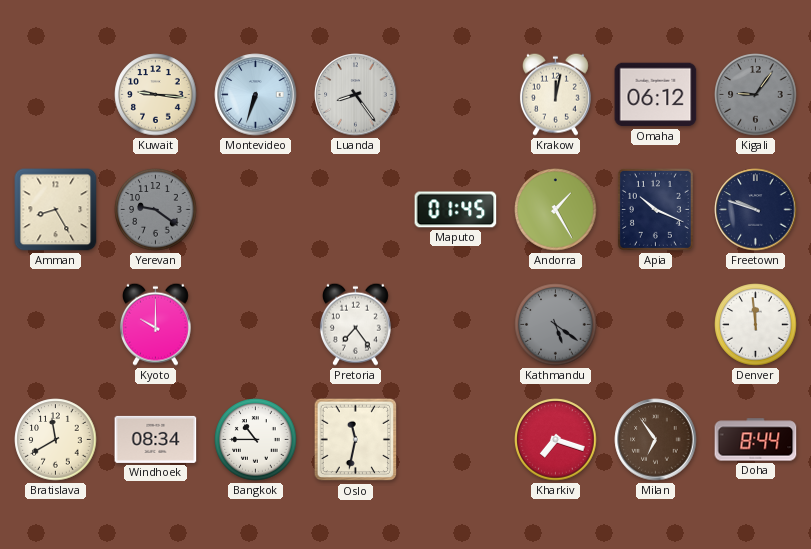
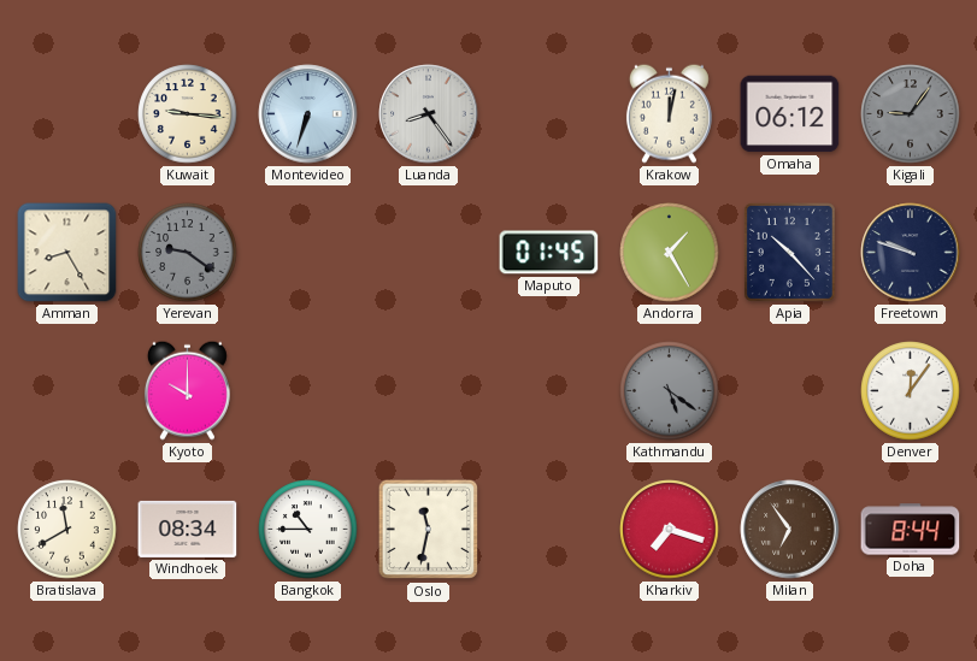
Apia: 10:19 -> 10:23
Pretoria: 7:24 -> none
Denver: 11:59 -> 12:06
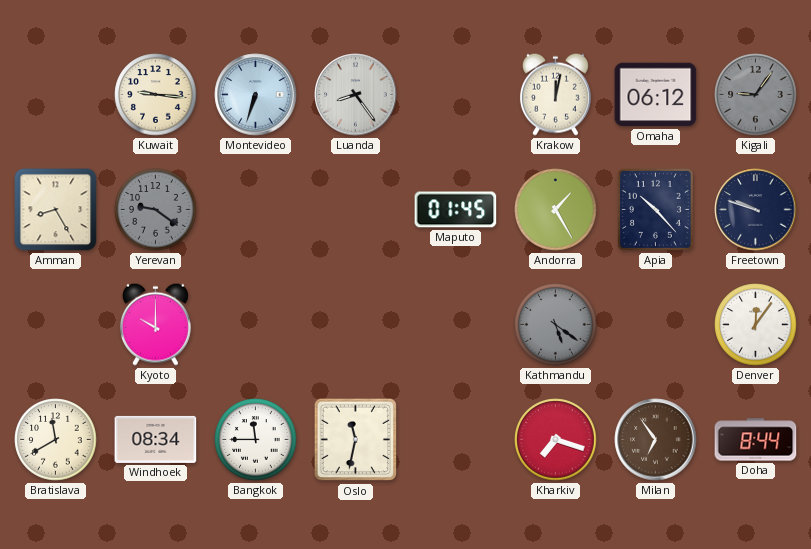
Bangkok: 10:45 -> 11:45
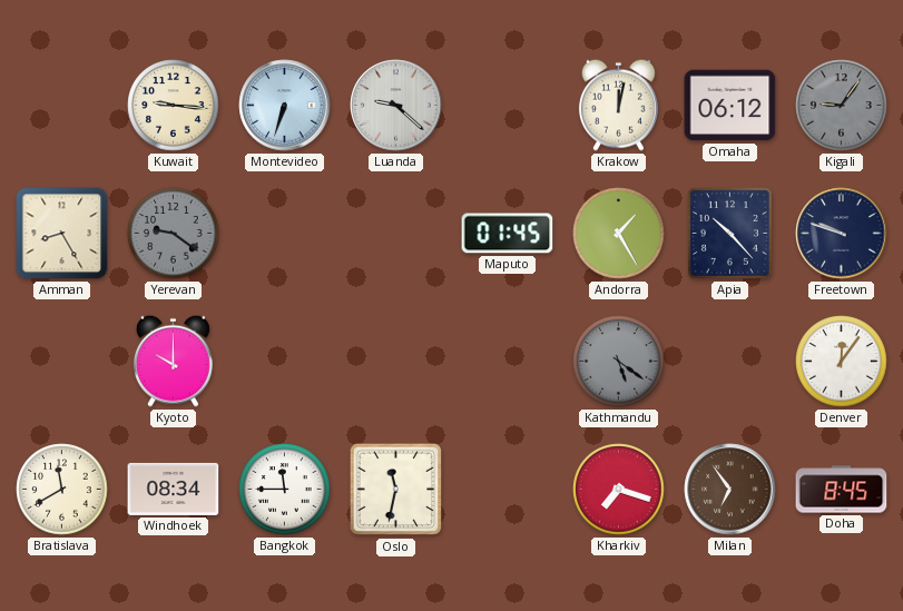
Luanda: 8:24 -> 9:22
Doha: 8:44 -> 8:45
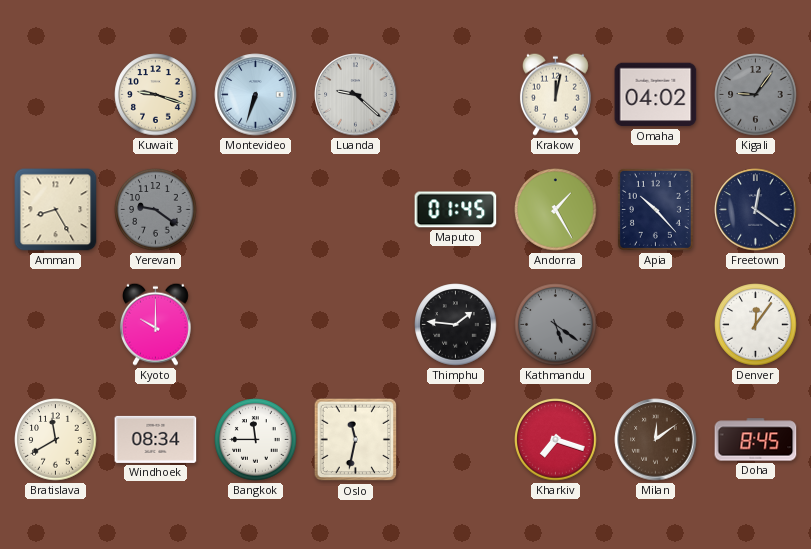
Kuwait: 9:16 -> 9:18
Omaha: 06:12 -> 04:02
Freetown: 9:48 -> 12:21
Thimphu: none -> 1:46
Milan: 6:54 -> 12:09
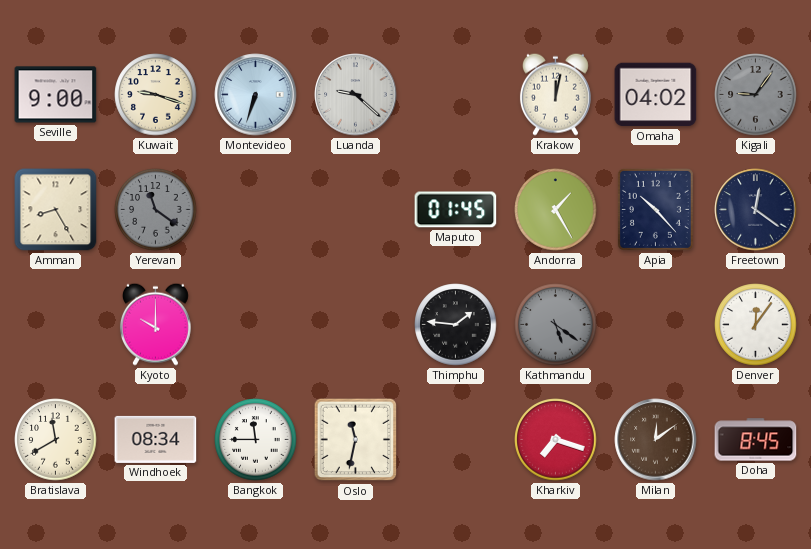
Seville: none -> 9:00
Yerevan: 9:21 -> 11:21
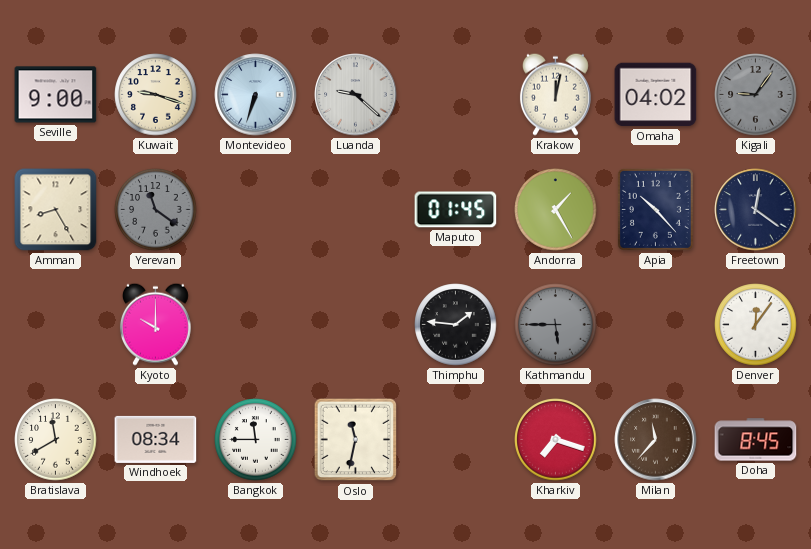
Kathmandu: 5:21 -> 5:45
Milan: 12:09 -> 11:37
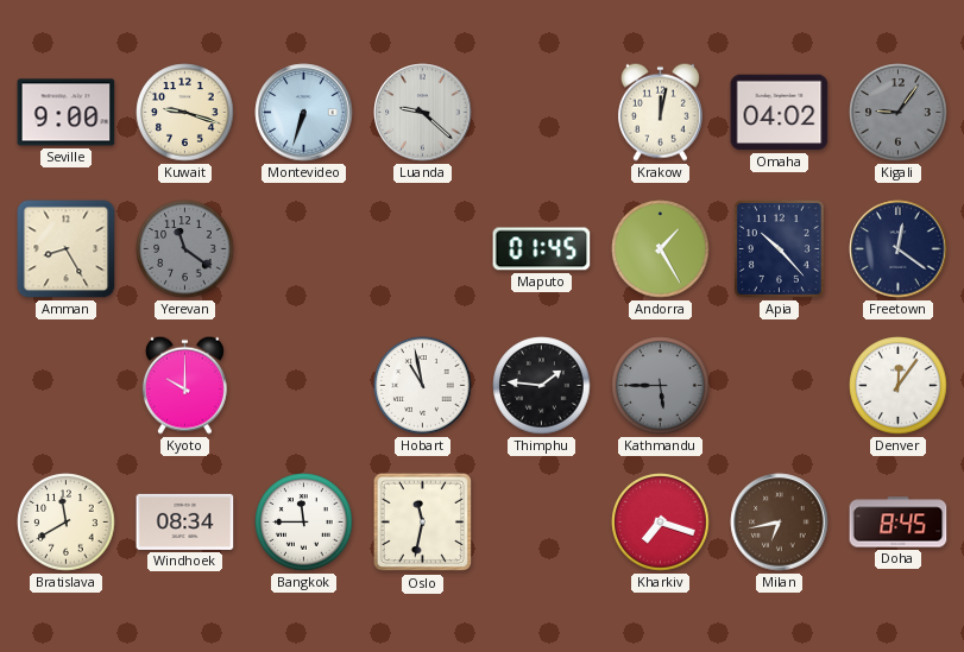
Hobart: none -> 10:58
Milan: 11:37 -> 6:43
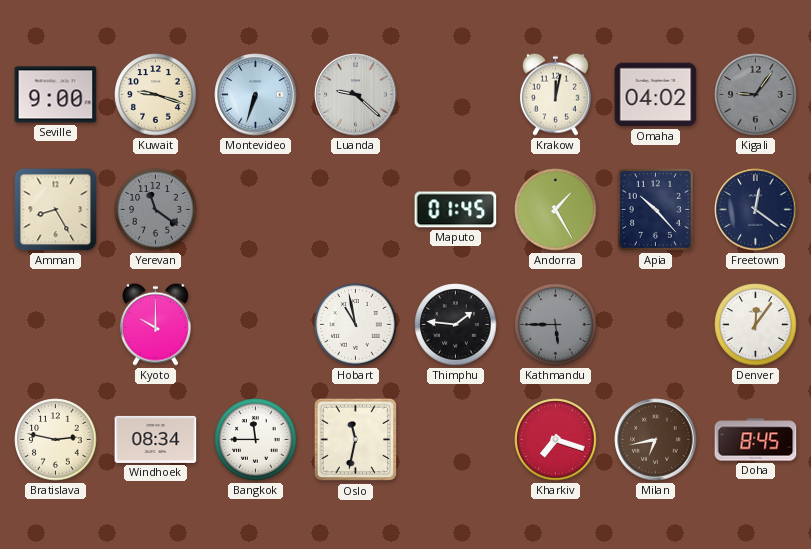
Bratislava: 11:40 -> 2:47
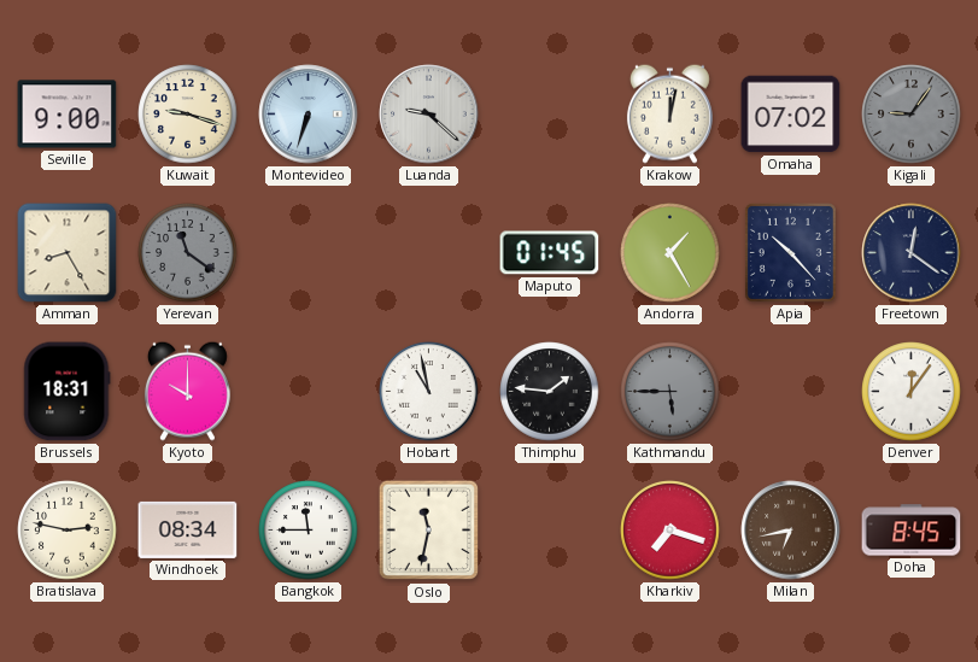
Omaha: 04:02 -> 07:02
Brussels: none -> 18:31
